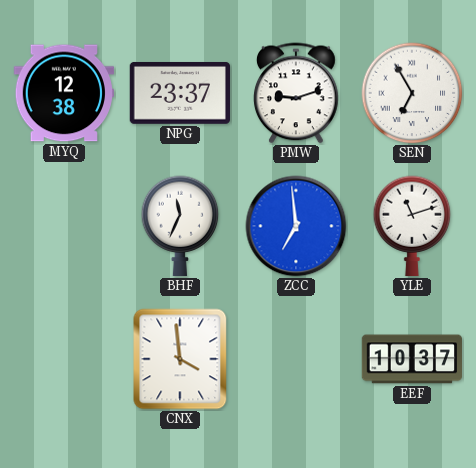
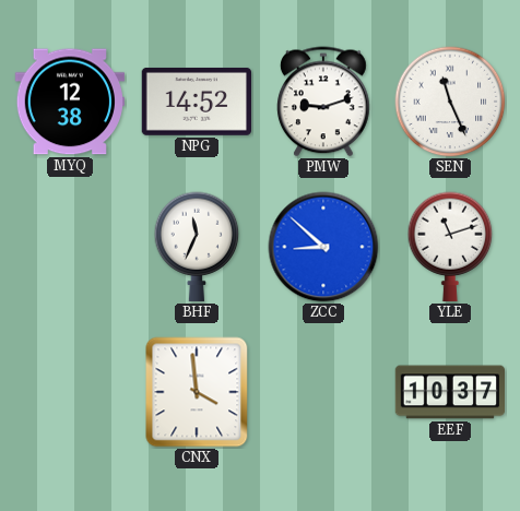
NPG: 23:37 -> 14:52
SEN: 6:55 -> 11:26
ZCC: 6:59 -> 8:52
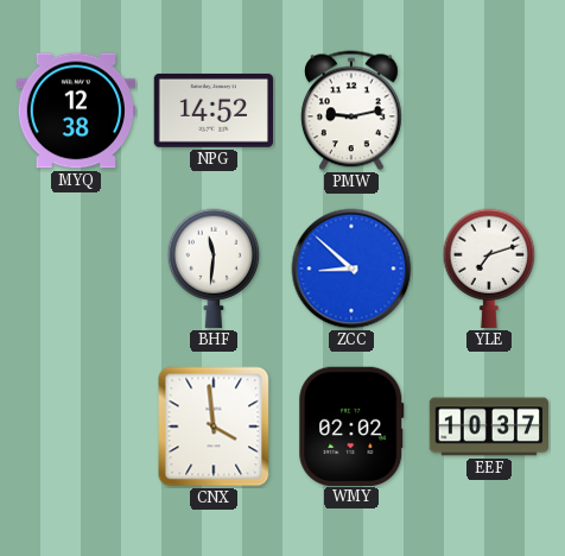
PMW: 9:12 -> 9:13
SEN: 11:26 -> none
BHF: 11:34 -> 11:31
YLE: 11:12 -> 7:12
WMY: none -> 02:02
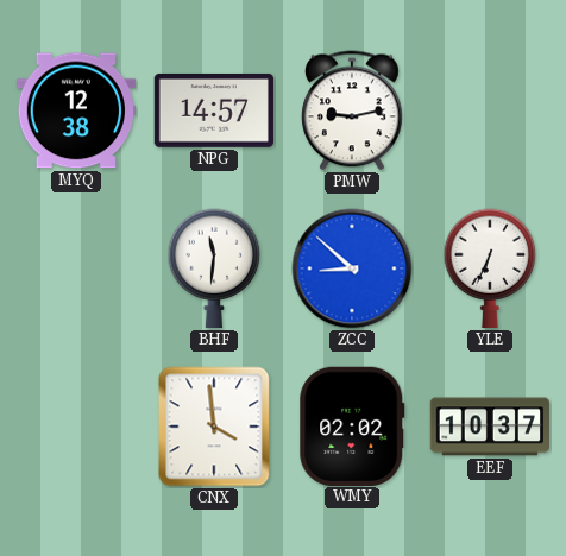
NPG: 14:52 -> 14:57
YLE: 7:12 -> 6:34
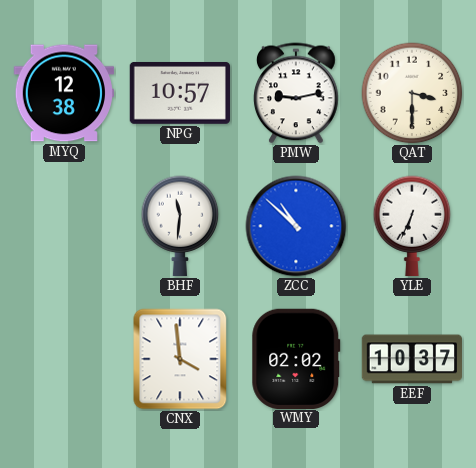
NPG: 14:57 -> 10:57
QAT: none -> 3:30
ZCC: 8:52 -> 10:52
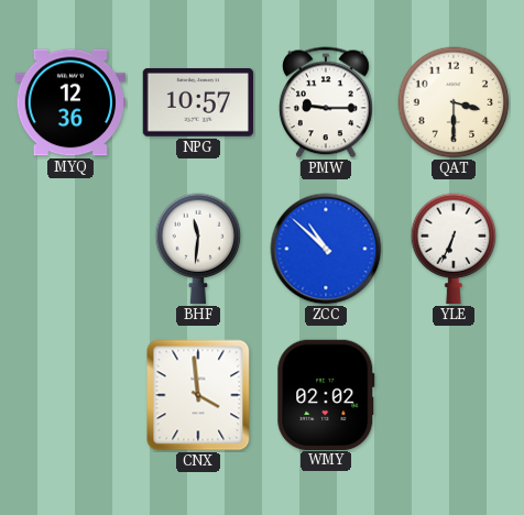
MYQ: 12:38 -> 12:36
PMW: 9:13 -> 9:15
EEF: 10:37 -> none
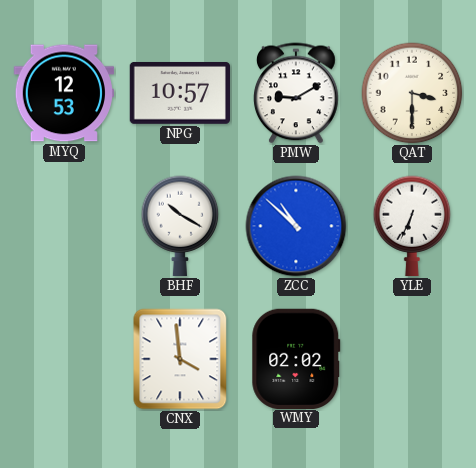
MYQ: 12:36 -> 12:53
PMW: 9:15 -> 9:10
BHF: 11:31 -> 10:20
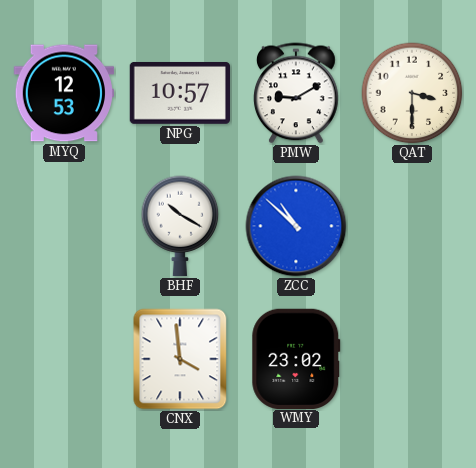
YLE: 6:34 -> none
WMY: 02:02 -> 23:02
